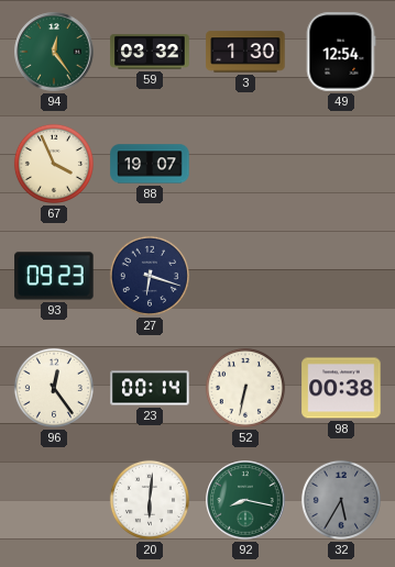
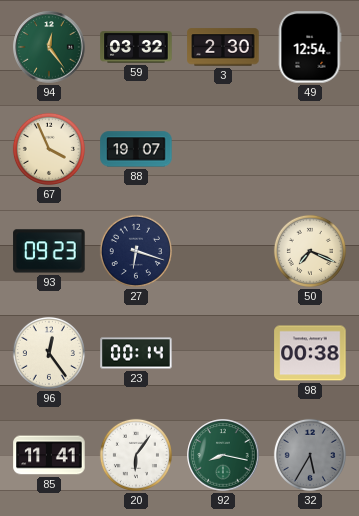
3: 1:30 -> 2:30
50: none -> 7:19
52: 6:32 -> none
85: none -> 11:41
20: 6:01 -> 6:06
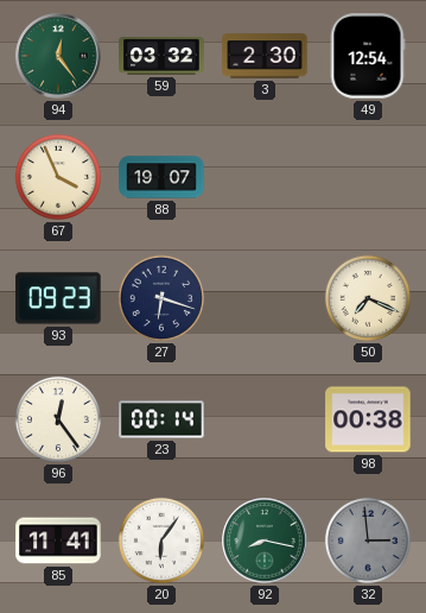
32: 5:35 -> 2:59
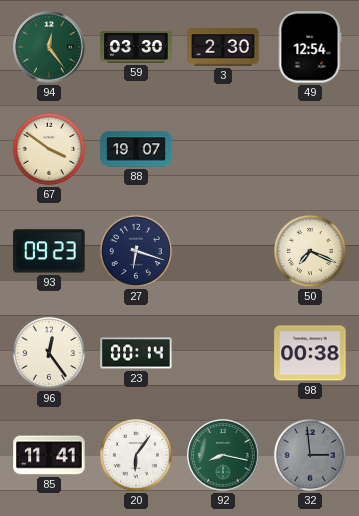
59: 03:32 -> 03:30
67: 3:56 -> 3:51
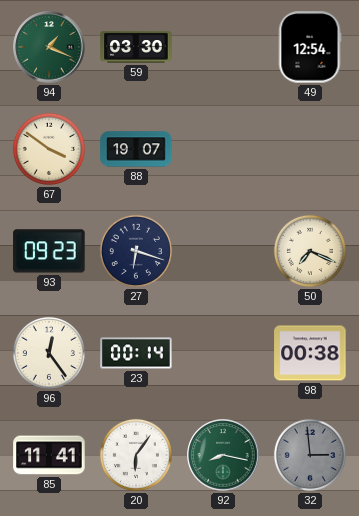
94: 12:24 -> 1:19
3: 2:30 -> none
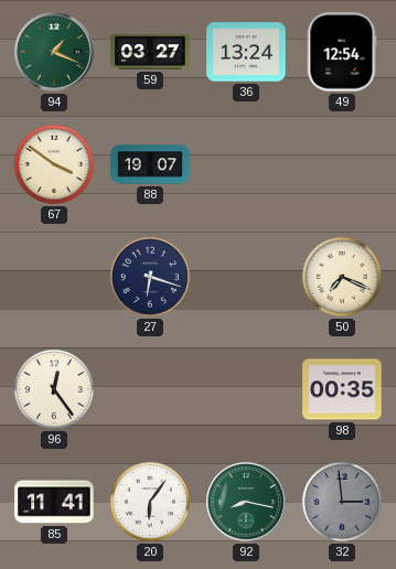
59: 03:30 -> 03:27
36: none -> 13:24
93: 09:23 -> none
23: 00:14 -> none
98: 00:38 -> 00:35
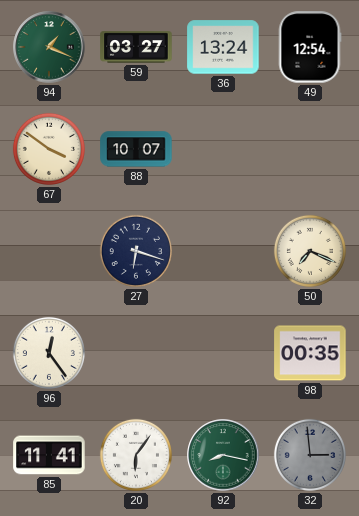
88: 19:07 -> 10:07
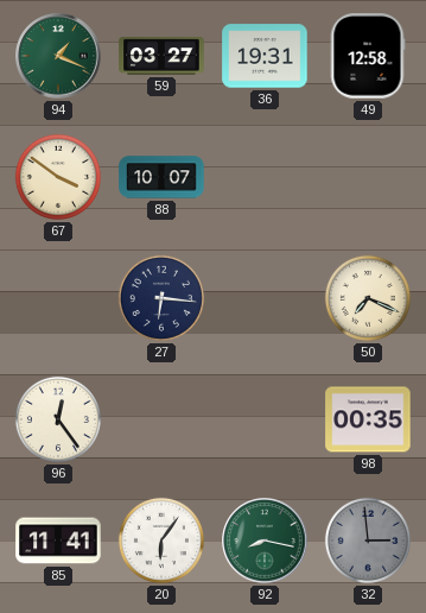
36: 13:24 -> 19:31
49: 12:54 -> 12:58
27: 6:18 -> 6:16
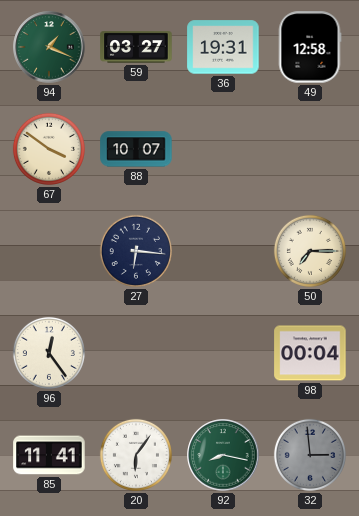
50: 7:19 -> 7:15
98: 00:35 -> 00:04
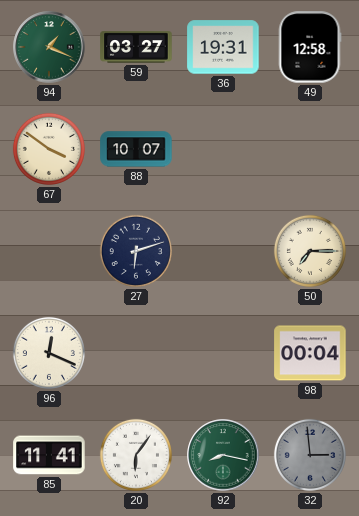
27: 6:16 -> 6:12
96: 12:24 -> 12:19
